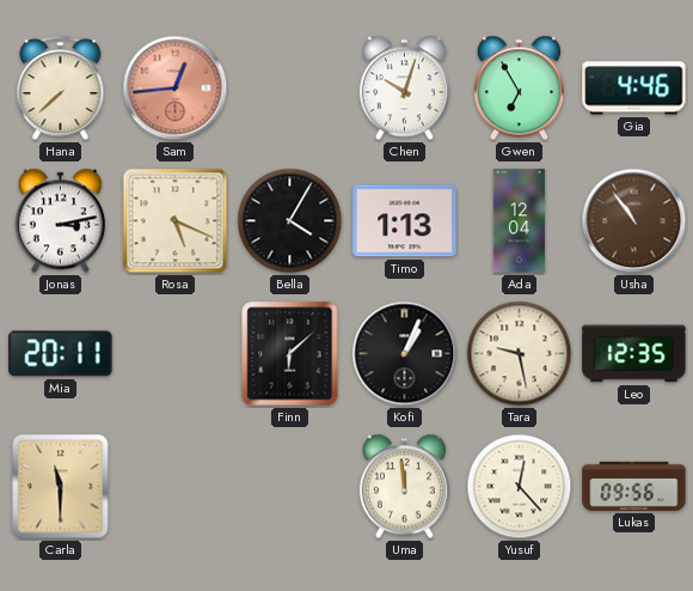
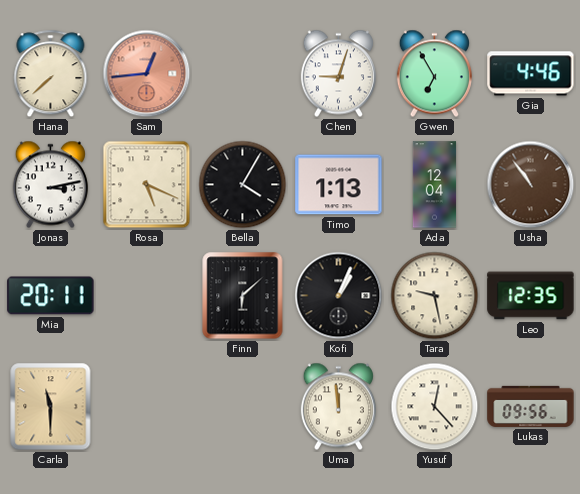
Chen: 10:03 -> 9:03
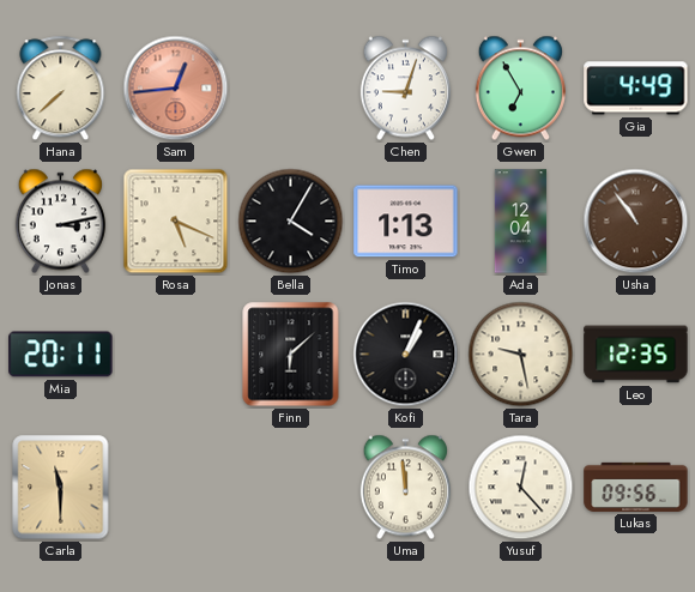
Gia: 4:46 -> 4:49
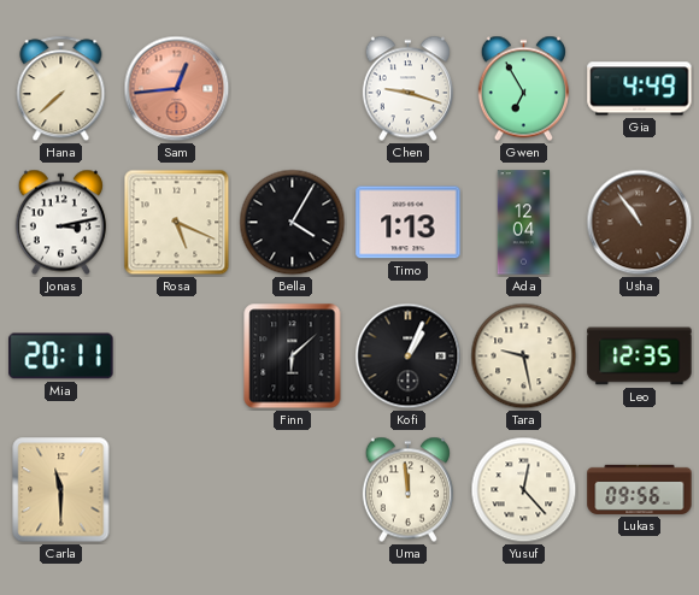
Chen: 9:03 -> 9:18
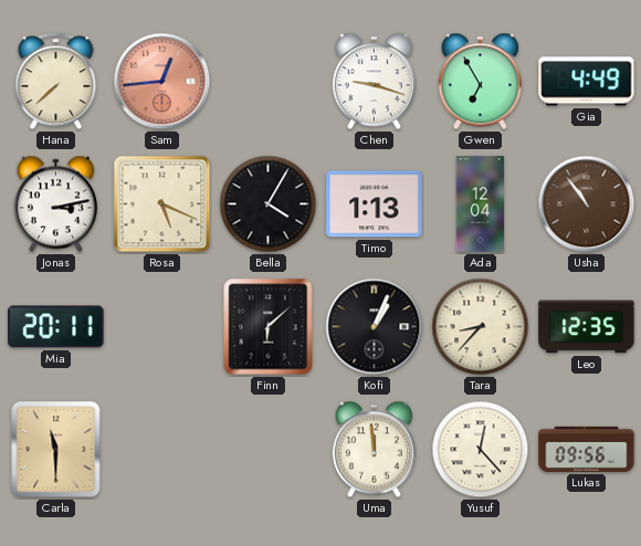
Tara: 9:28 -> 8:37
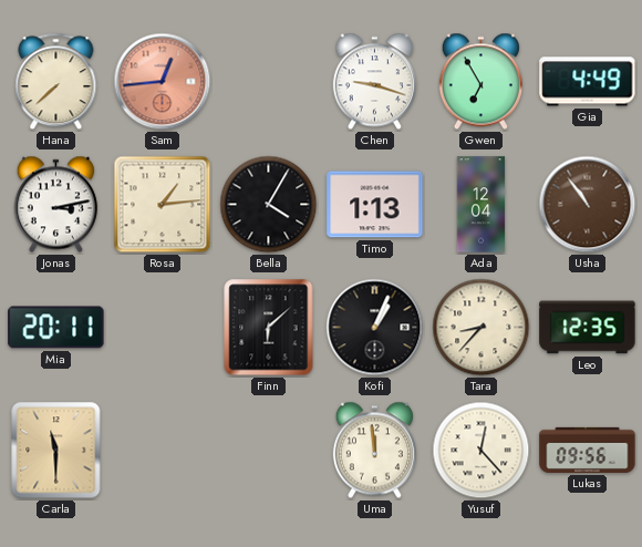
Rosa: 5:19 -> 1:14
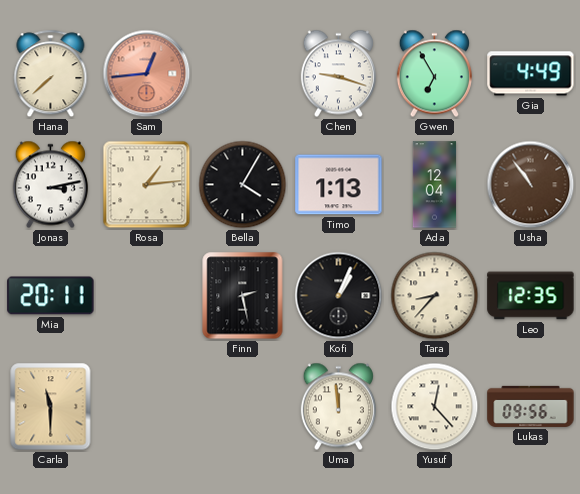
Finn: 6:08 -> 2:28
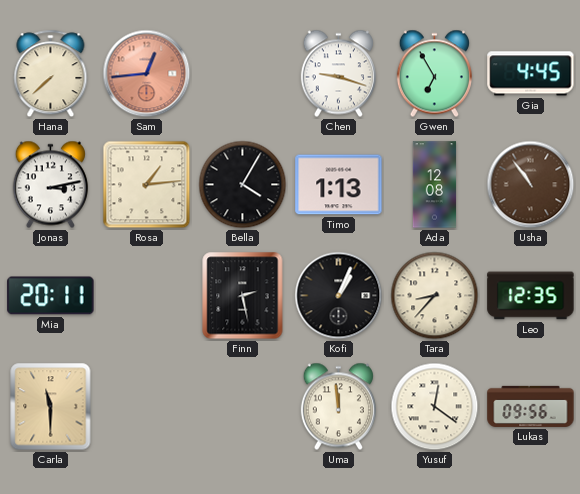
Gia: 4:49 -> 4:45
Ada: 12:04 -> 12:08
Yusuf: 12:23 -> 12:21
